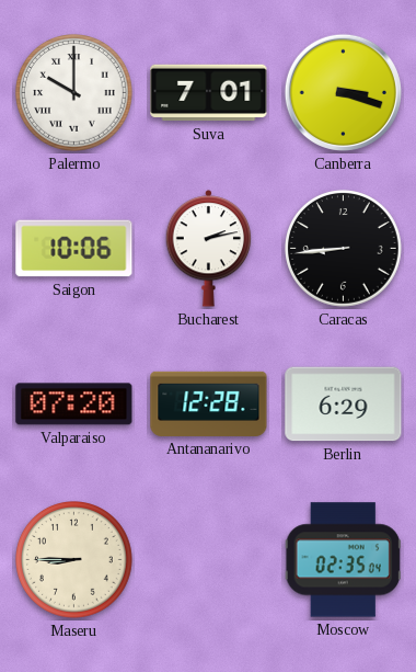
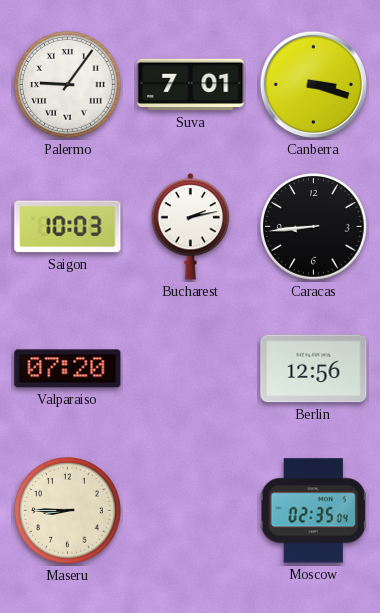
Palermo: 10:00 -> 9:06
Saigon: 10:06 -> 10:03
Antananarivo: 12:28 -> none
Berlin: 6:29 -> 12:56
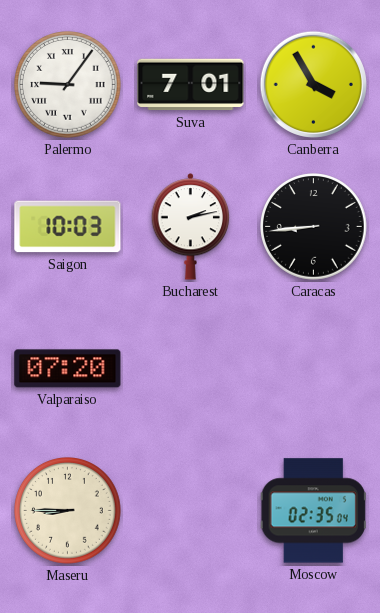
Canberra: 3:18 -> 3:55
Berlin: 12:56 -> none
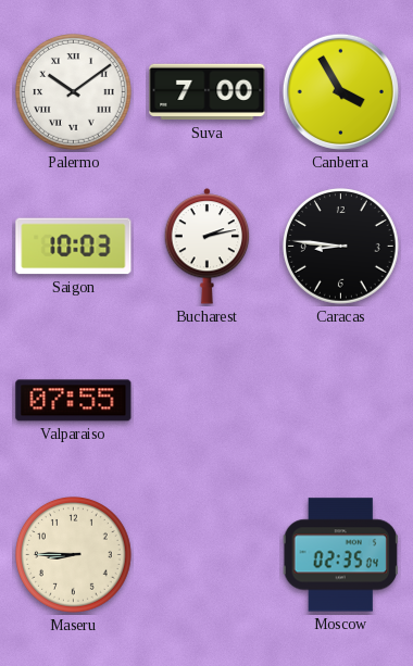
Palermo: 9:06 -> 10:09
Suva: 7:01 -> 7:00
Caracas: 8:44 -> 8:46
Valparaiso: 07:20 -> 07:55
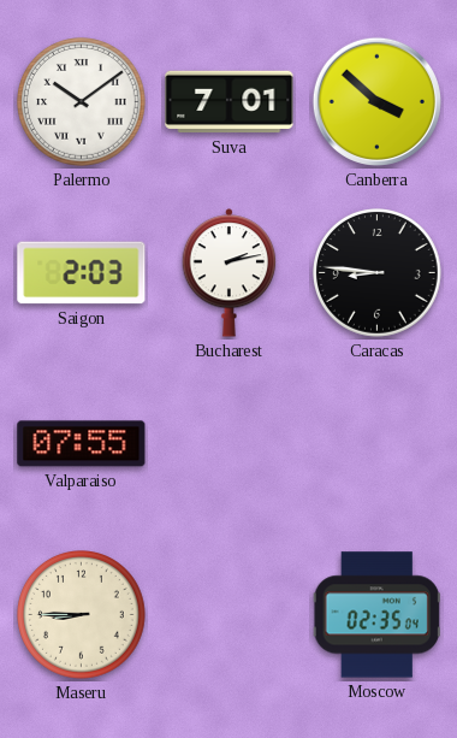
Suva: 7:00 -> 7:01
Canberra: 3:55 -> 3:52
Saigon: 10:03 -> 2:03
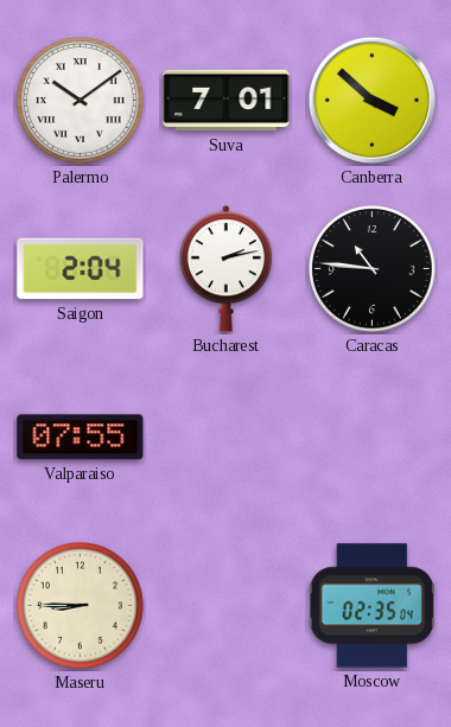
Saigon: 2:03 -> 2:04
Caracas: 8:46 -> 10:46
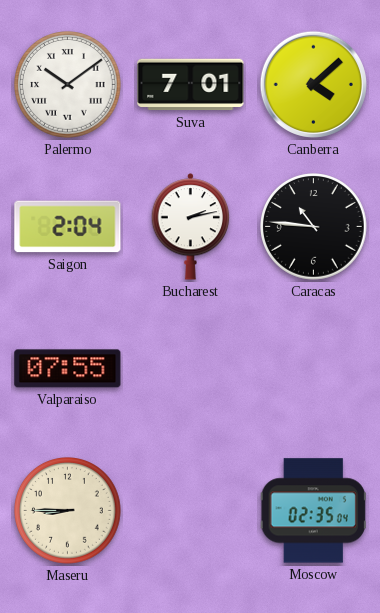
Canberra: 3:52 -> 4:08
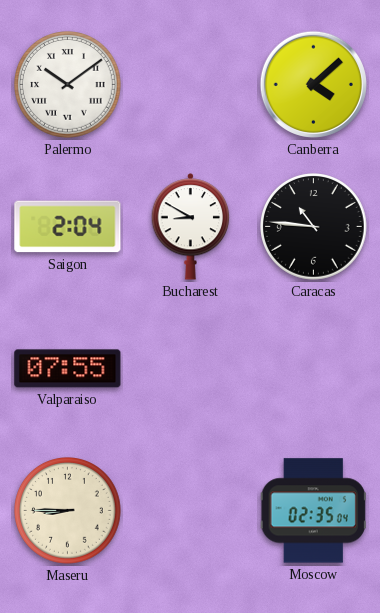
Suva: 7:01 -> none
Bucharest: 2:13 -> 8:50
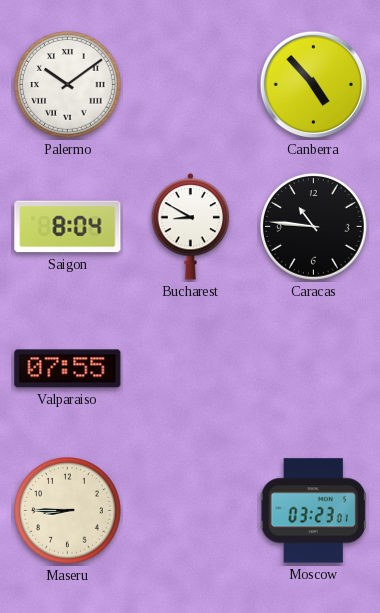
Canberra: 4:08 -> 4:53
Saigon: 2:04 -> 8:04
Moscow: 02:35 -> 03:23
